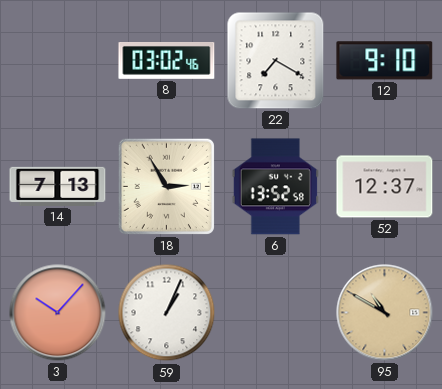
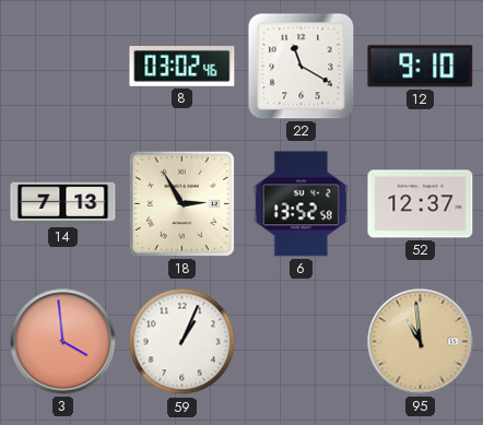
22: 7:20 -> 11:20
3: 10:07 -> 3:59
95: 10:50 -> 10:59
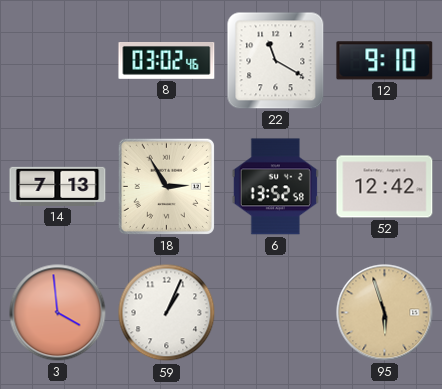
52: 12:37 -> 12:42
95: 10:59 -> 5:57
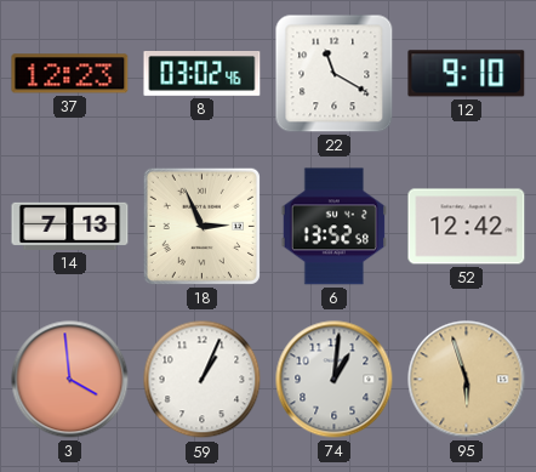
37: none -> 12:23
18: 2:55 -> 2:56
74: none -> 1:01
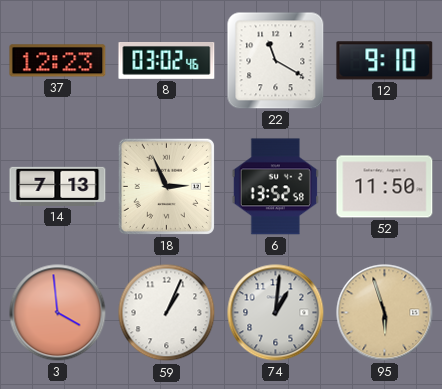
52: 12:42 -> 11:50
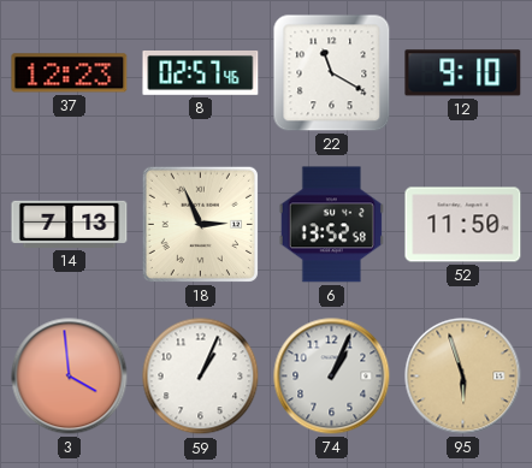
8: 03:02 -> 02:57
74: 1:01 -> 1:04
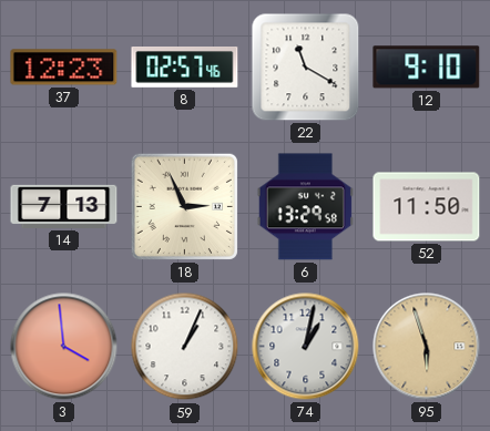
6: 13:52 -> 13:29
74: 1:04 -> 1:02
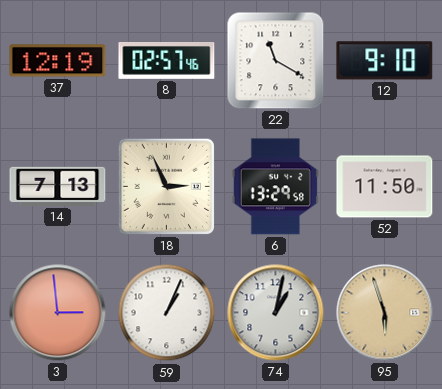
37: 12:23 -> 12:19
3: 3:59 -> 2:59
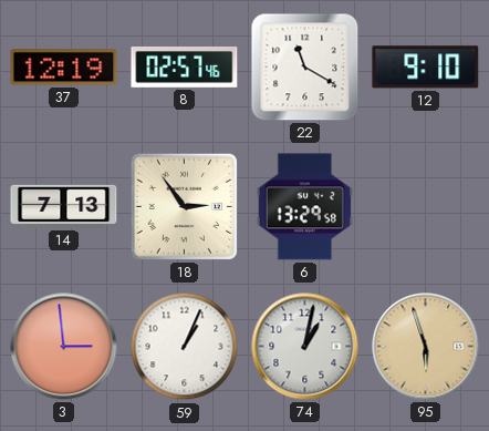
18: 2:56 -> 2:54
52: 11:50 -> none
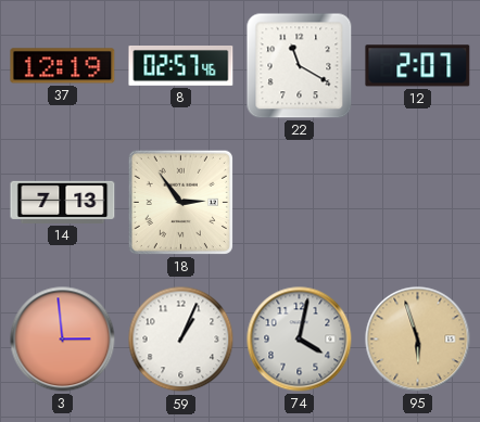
12: 9:10 -> 2:07
6: 13:29 -> none
74: 1:02 -> 4:02
